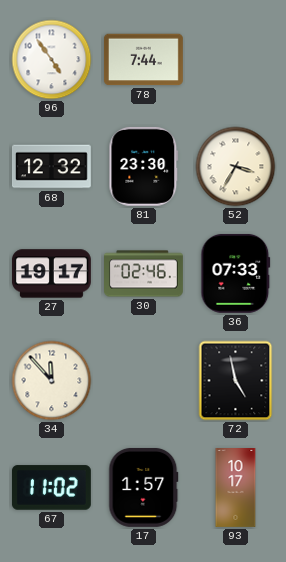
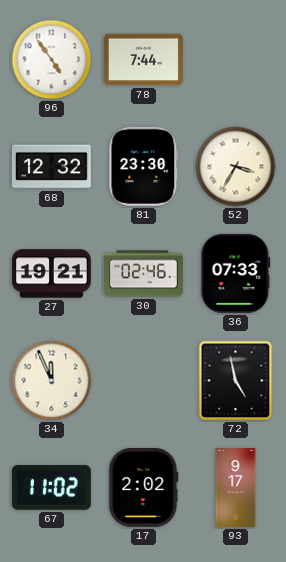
27: 19:17 -> 19:21
34: 11:53 -> 11:56
17: 1:57 -> 2:02
93: 10:17 -> 9:17
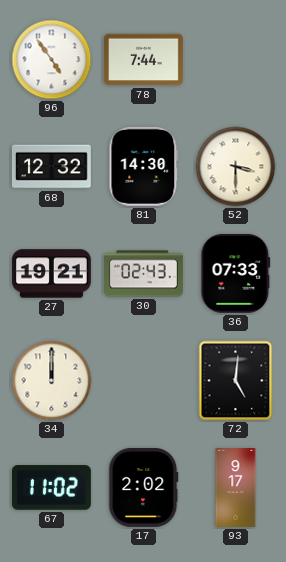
81: 23:30 -> 14:30
52: 3:35 -> 3:30
30: 02:46 -> 02:43
34: 11:56 -> 12:00
72: 4:58 -> 5:01
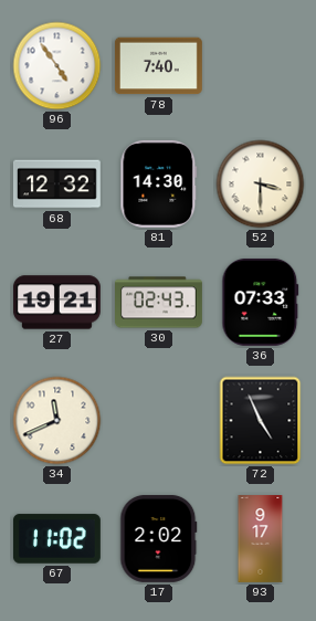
78: 7:44 -> 7:40
34: 12:00 -> 11:41
72: 5:01 -> 4:56
